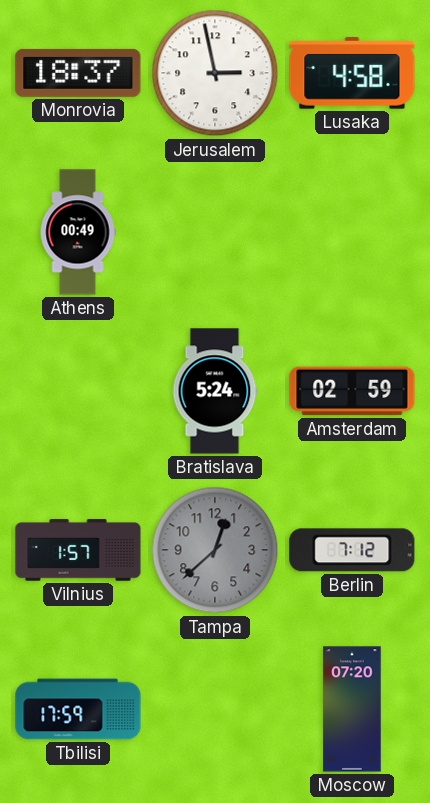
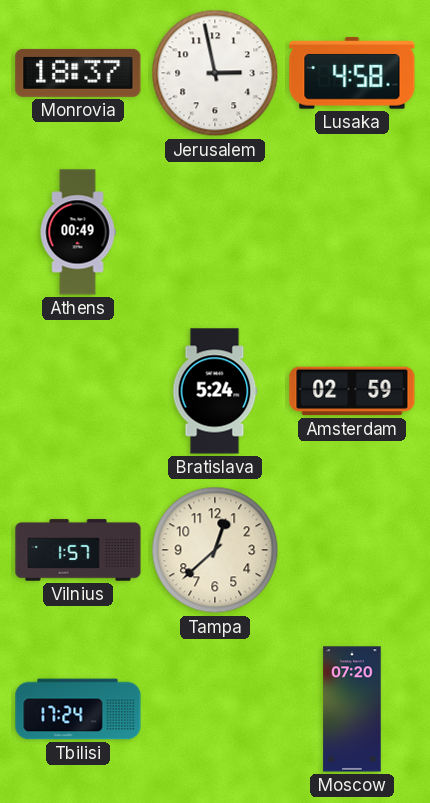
Tampa dial: grey -> cream
Berlin: 7:12 -> none
Tbilisi: 17:59 -> 17:24
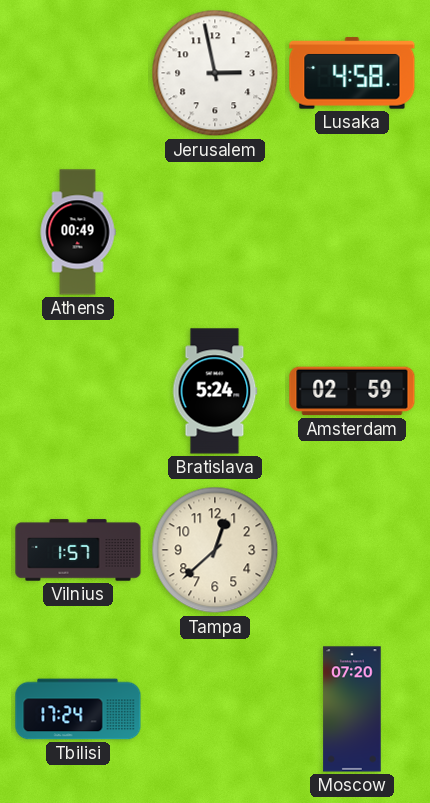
Monrovia: 18:37 -> none
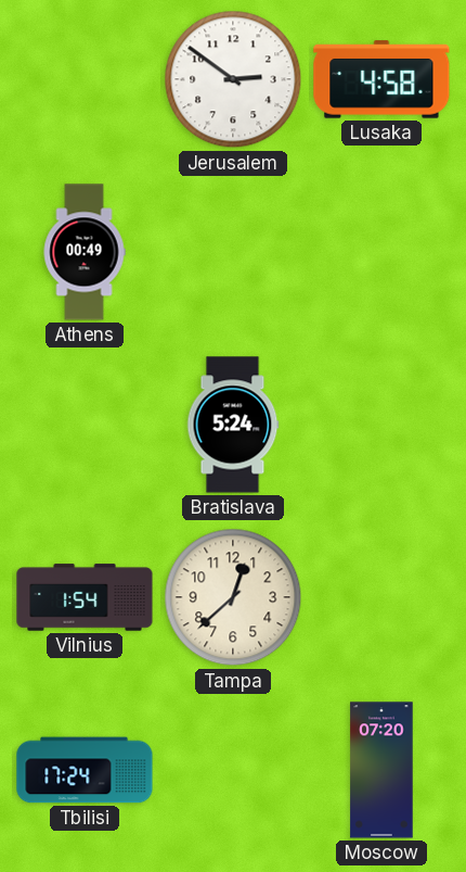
Jerusalem: 2:58 -> 2:51
Amsterdam: 02:59 -> none
Vilnius: 1:57 -> 1:54
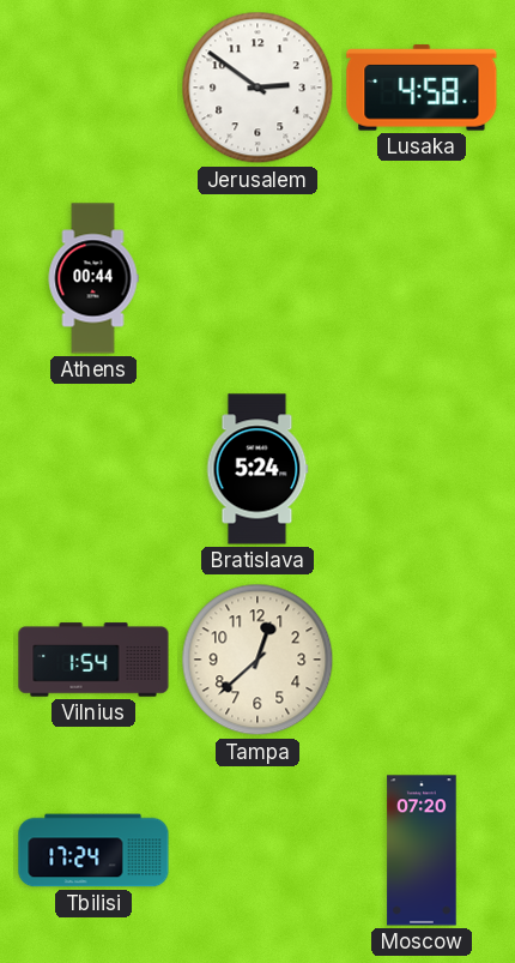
Athens: 00:49 -> 00:44
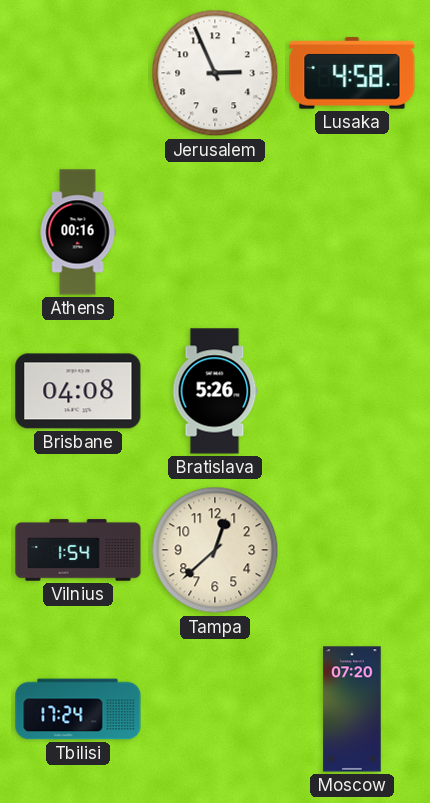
Jerusalem: 2:51 -> 2:56
Athens: 00:44 -> 00:16
Brisbane: none -> 04:08
Bratislava: 5:24 -> 5:26
